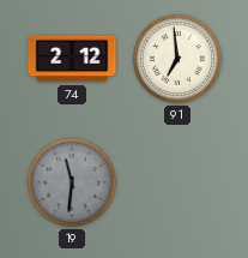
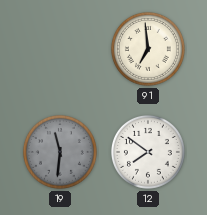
74: 2:12 -> none
12: none -> 7:51
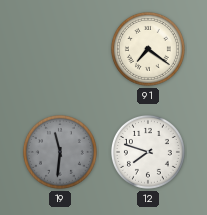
91: 6:59 -> 7:21
12: 7:51 -> 7:48
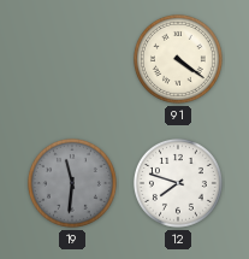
91: 7:21 -> 4:21
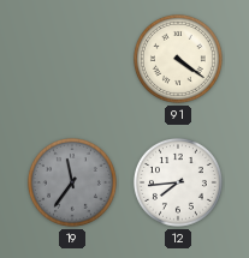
19: 11:31 -> 11:36
12: 7:48 -> 7:44
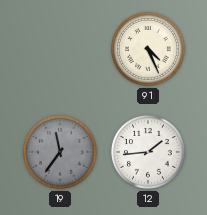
91: 4:21 -> 4:26
12: 7:44 -> 1:44
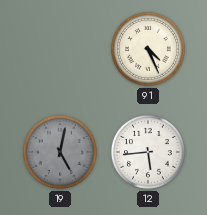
19: 11:36 -> 5:02
12: 1:44 -> 5:44
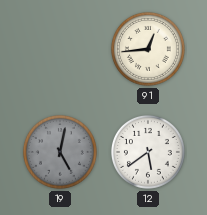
91: 4:26 -> 12:44
12: 5:44 -> 5:39
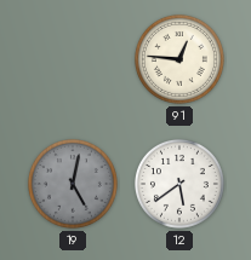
91: 12:44 -> 12:46
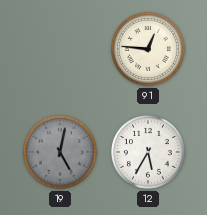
12: 5:39 -> 5:35
